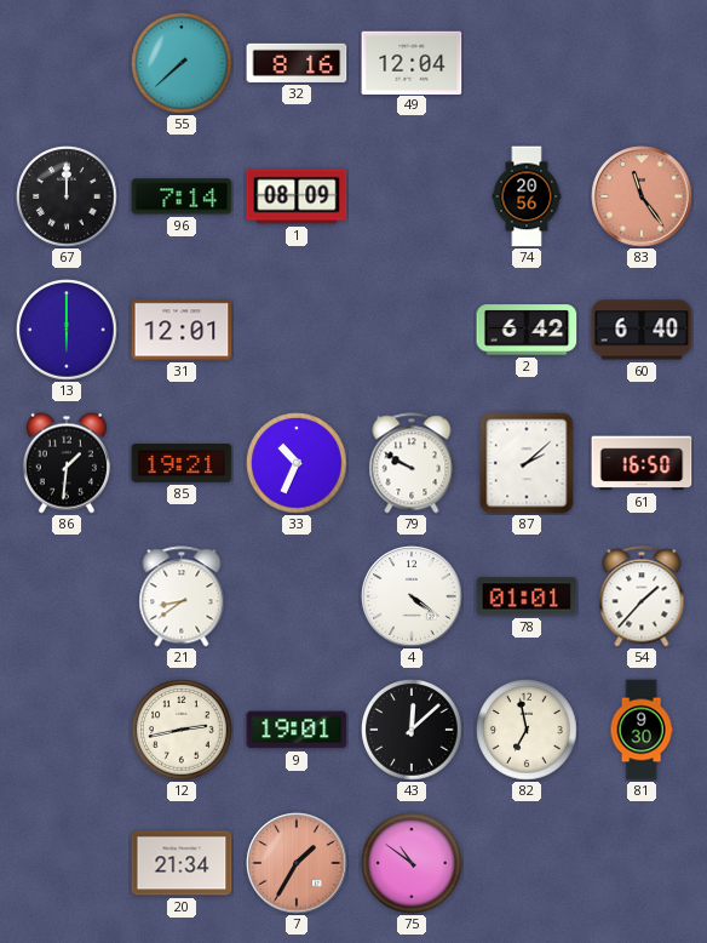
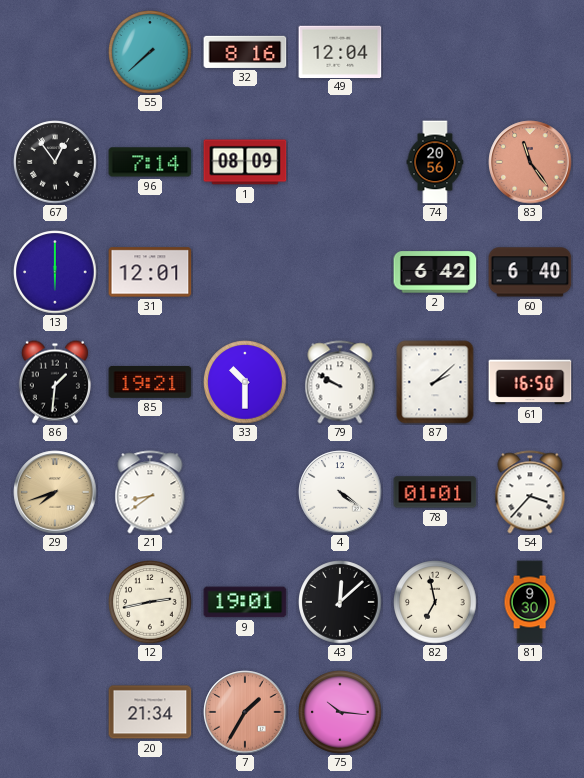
67: 12:00 -> 12:54
33: 10:34 -> 10:30
29: none -> 7:42
54: 1:37 -> 3:37
75: 10:51 -> 10:16
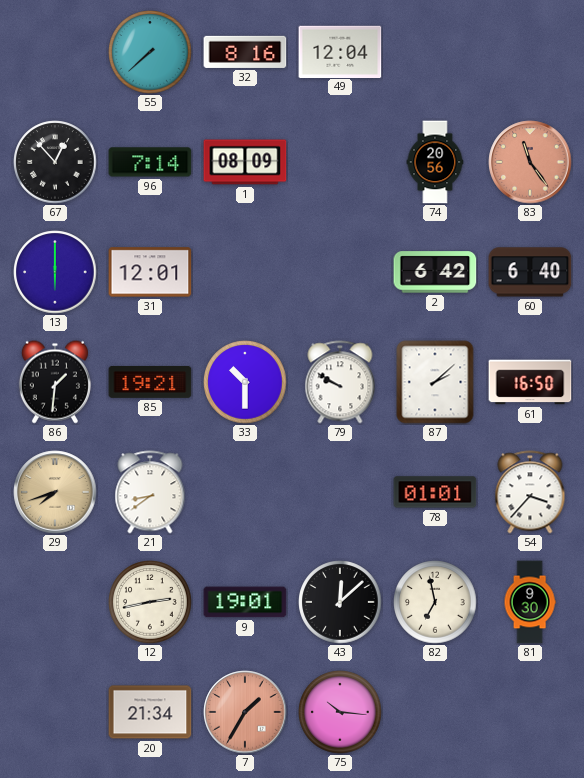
67: 12:54 -> 12:53
4: 4:21 -> none
